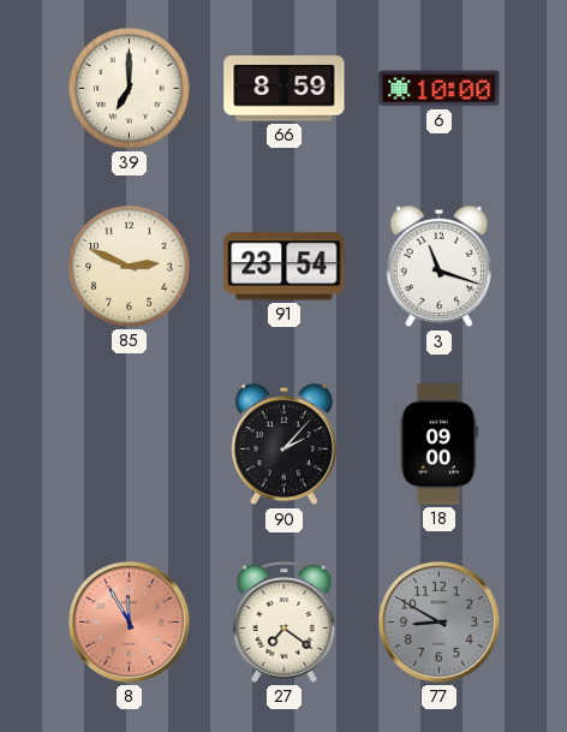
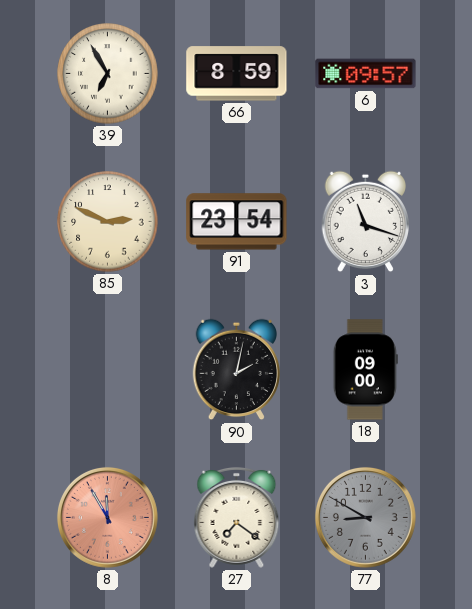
39: 7:00 -> 6:55
6: 10:00 -> 09:57
90: 2:07 -> 2:02
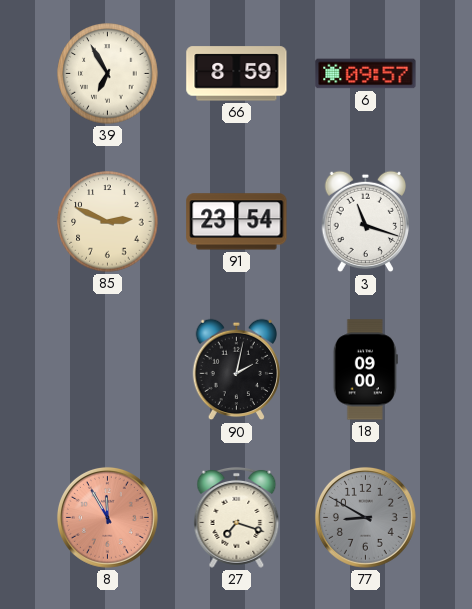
27: 7:21 -> 7:18
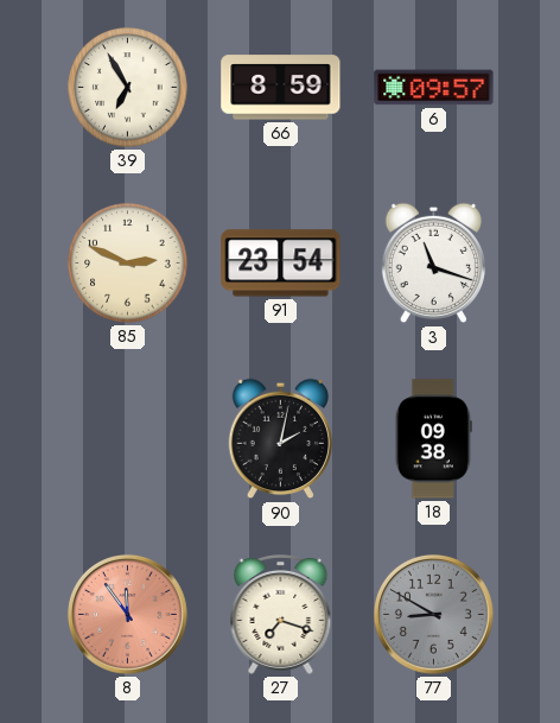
18: 09:00 -> 09:38
8: 11:55 -> 11:54
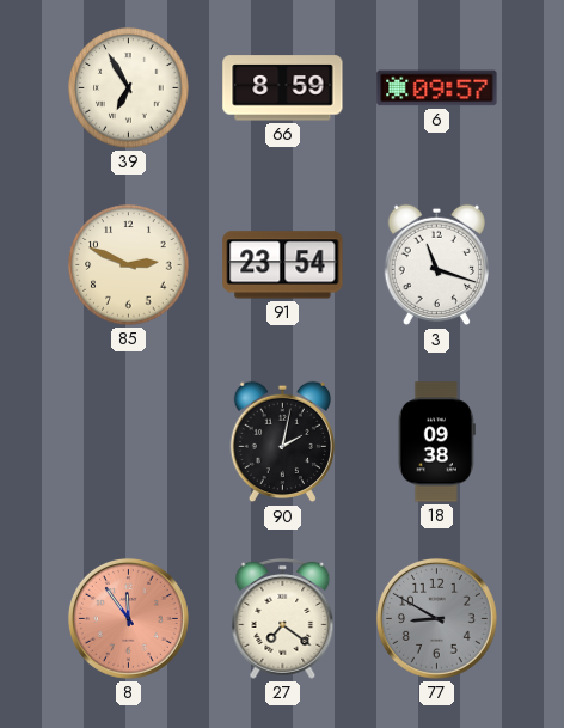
27: 7:18 -> 7:21
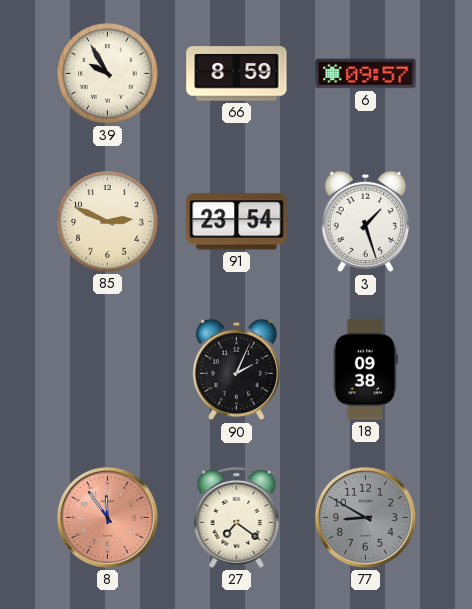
39: 6:55 -> 9:55
3: 11:18 -> 1:27
90: 2:02 -> 2:04
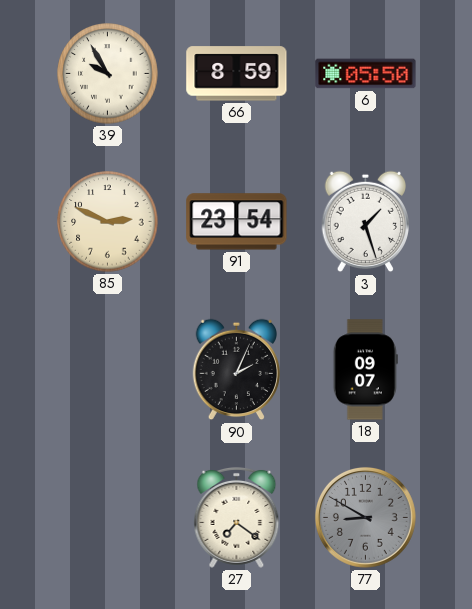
6: 09:57 -> 05:50
18: 09:38 -> 09:07
8: 11:54 -> none
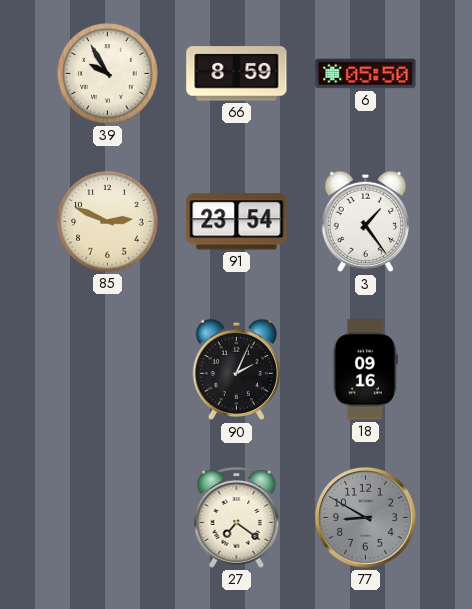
3: 1:27 -> 1:24
18: 09:07 -> 09:16
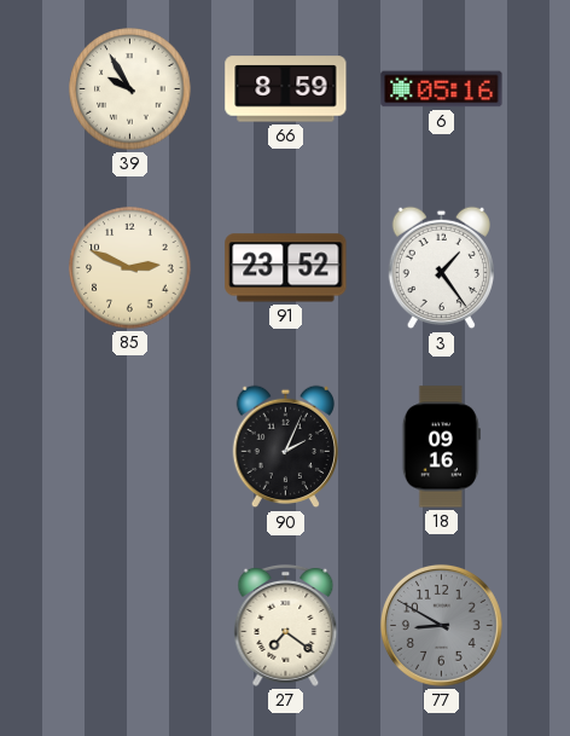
6: 05:50 -> 05:16
91: 23:54 -> 23:52
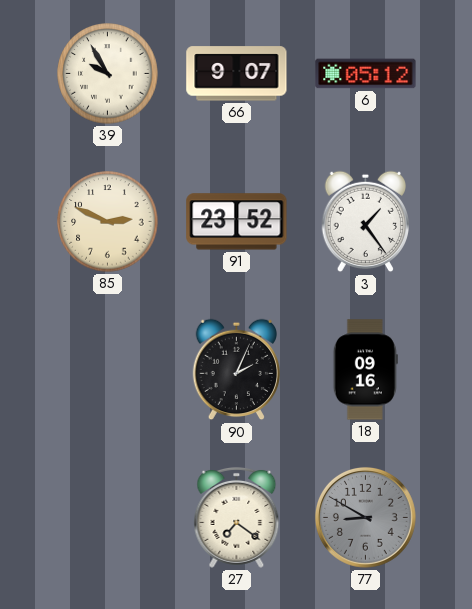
66: 8:59 -> 9:07
6: 05:16 -> 05:12
